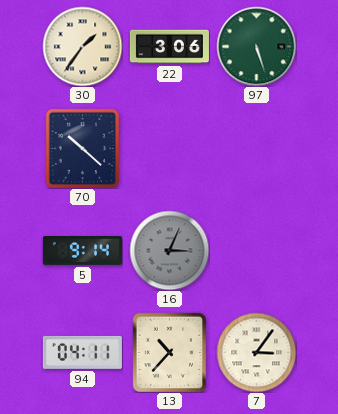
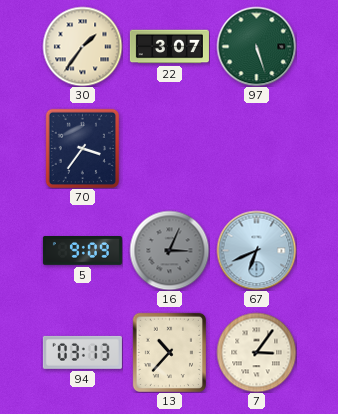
22: 3:06 -> 3:07
70: 10:22 -> 3:36
5: 9:14 -> 9:09
67: none -> 6:41
94: 04:11 -> 03:13
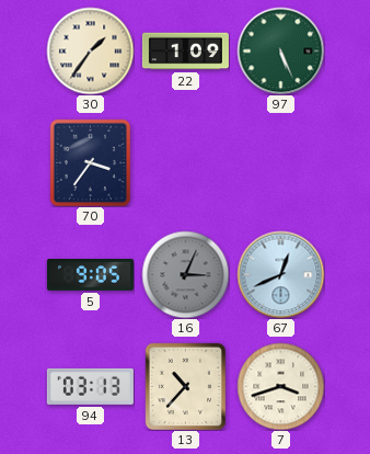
22: 3:07 -> 1:09
97: 5:27 -> 5:26
5: 9:09 -> 9:05
67: 6:41 -> 12:41
7: 3:06 -> 3:42
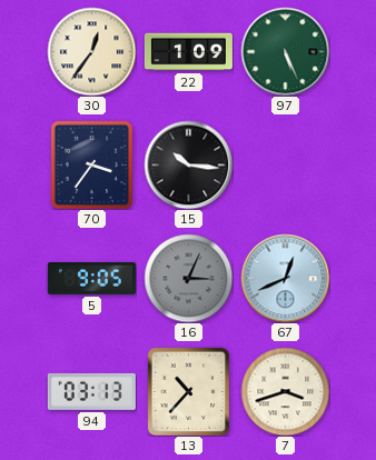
30: 1:36 -> 12:36
15: none -> 10:16
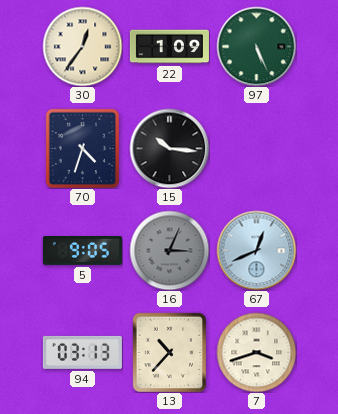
70: 3:36 -> 4:33
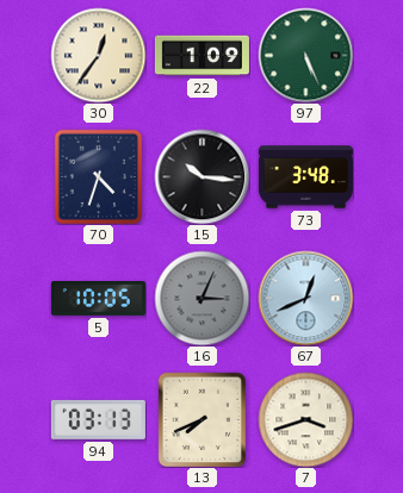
73: none -> 3:48
5: 9:05 -> 10:05
13: 10:37 -> 7:41
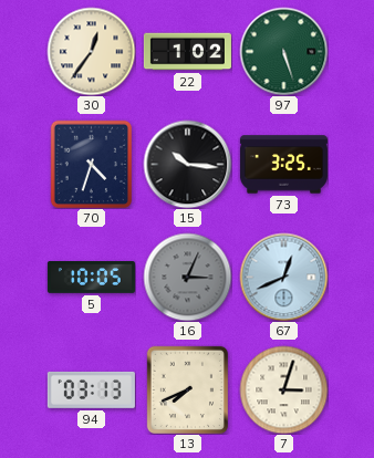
22: 1:09 -> 1:02
97: 5:26 -> 5:27
73: 3:48 -> 3:25
7: 3:42 -> 3:03
